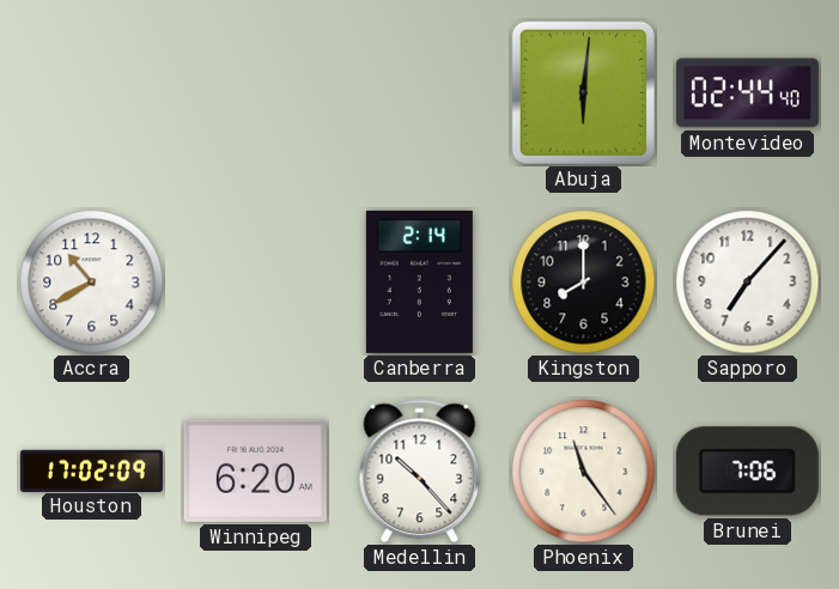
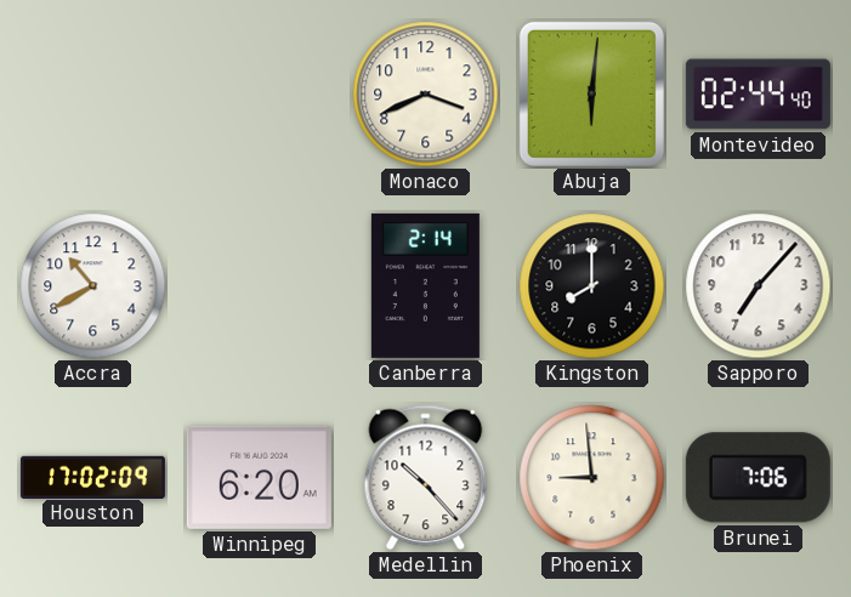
Monaco: none -> 3:41
Phoenix: 11:24 -> 8:59
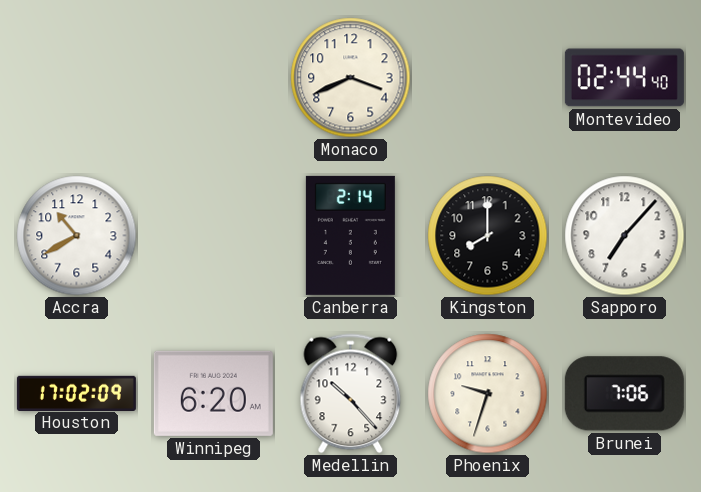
Abuja: 6:01 -> none
Phoenix: 8:59 -> 9:33
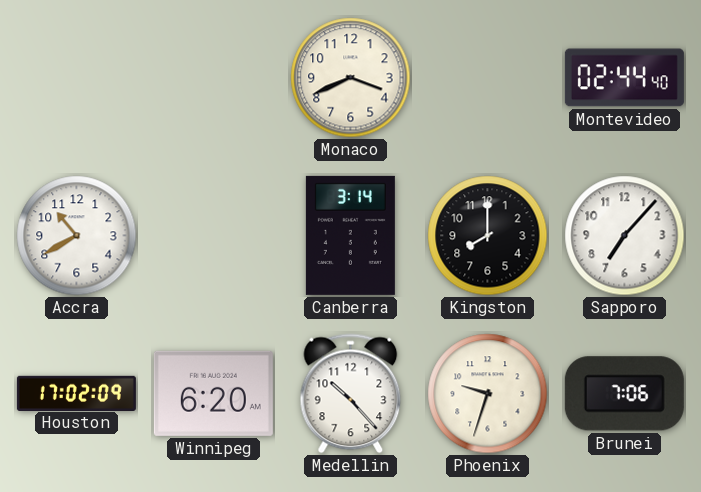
Canberra: 2:14 -> 3:14
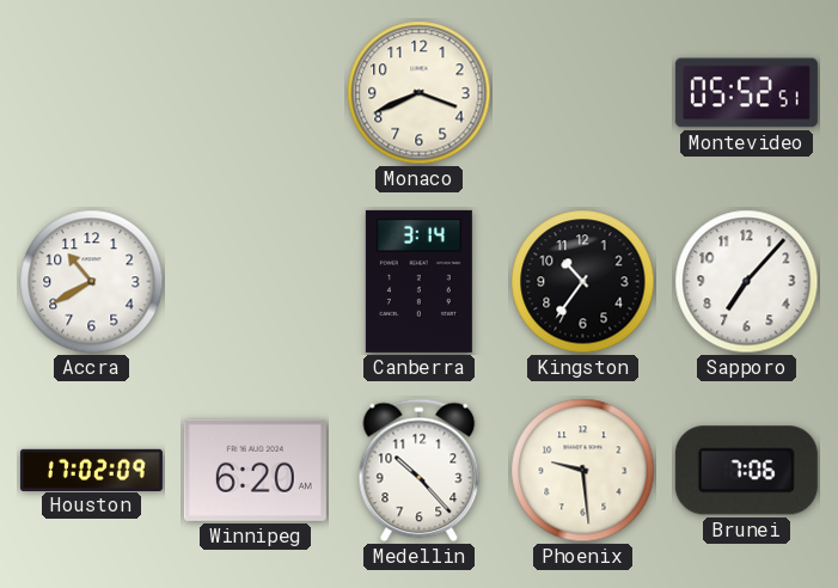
Montevideo: 02:44 -> 05:52
Kingston: 8:00 -> 10:36
Phoenix: 9:33 -> 9:29
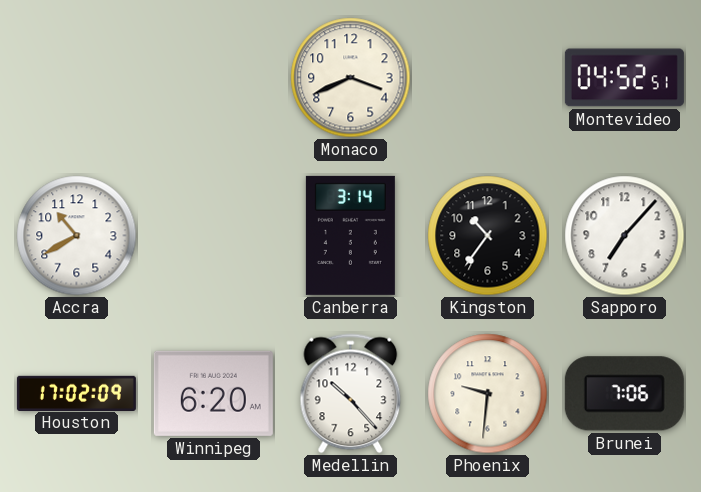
Montevideo: 05:52 -> 04:52
Phoenix: 9:29 -> 9:31
